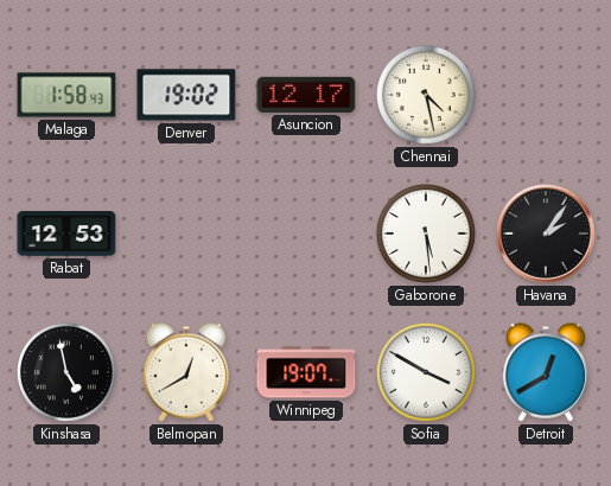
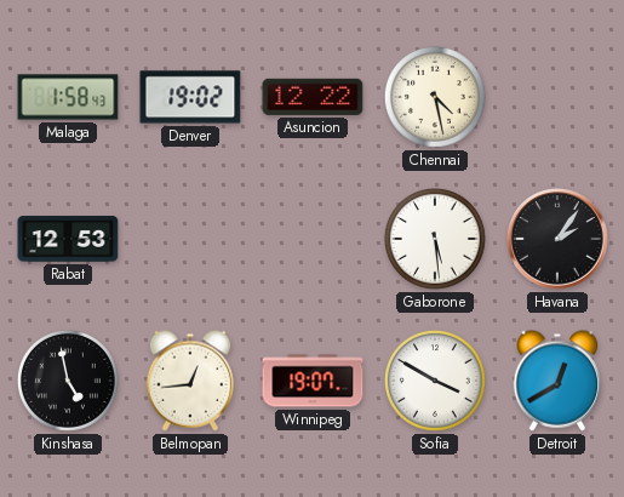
Asuncion: 12:17 -> 12:22
Belmopan: 12:40 -> 12:44
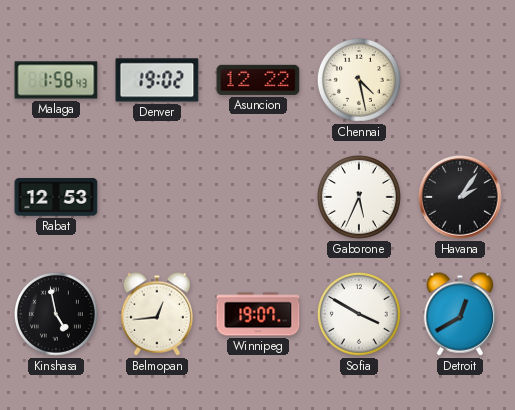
Gaborone: 5:29 -> 5:34
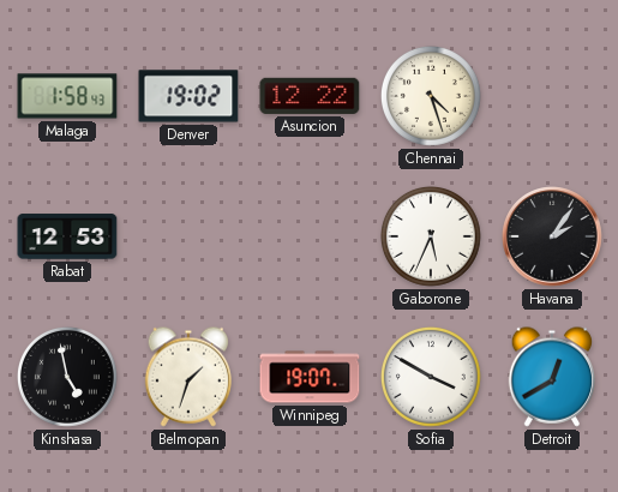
Chennai: 4:28 -> 4:27
Belmopan: 12:44 -> 1:33
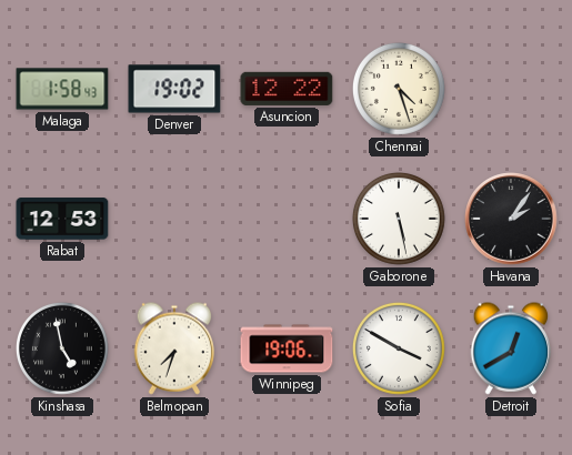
Gaborone: 5:34 -> 5:28
Belmopan: 1:33 -> 7:33
Winnipeg: 19:07 -> 19:06
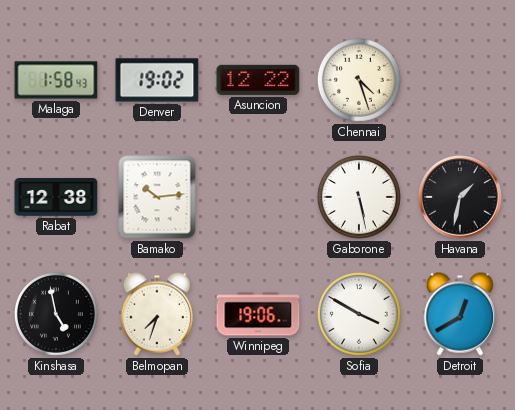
Rabat: 12:53 -> 12:38
Bamako: none -> 10:14
Havana: 2:06 -> 1:32
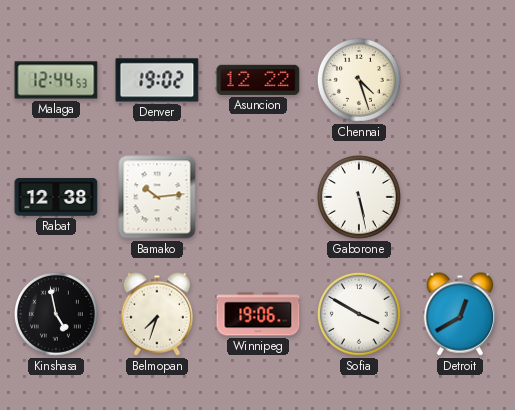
Malaga: 1:58 -> 12:44
Havana: 1:32 -> none
